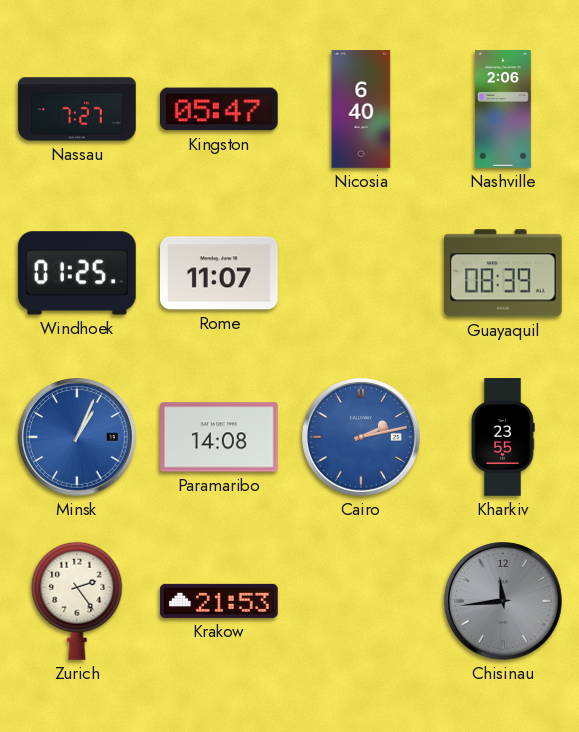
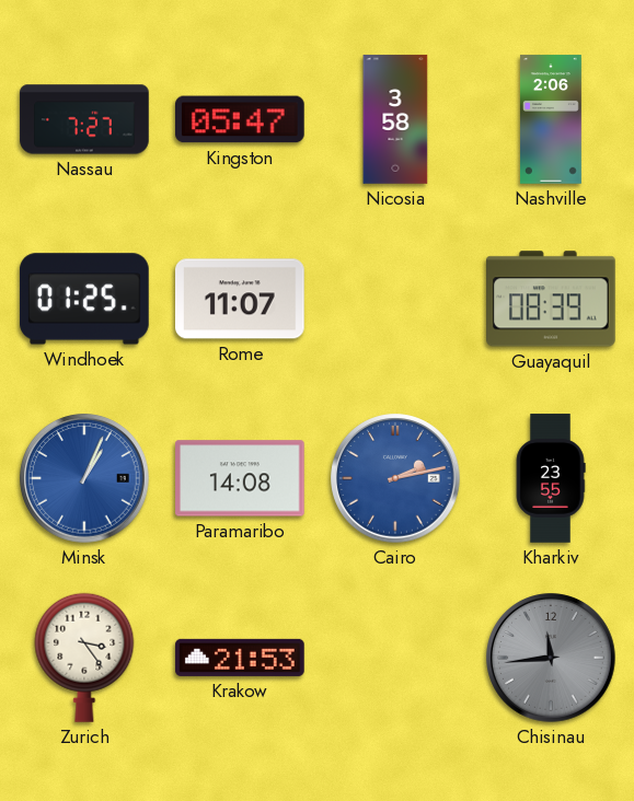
Nicosia: 6:40 -> 3:58
Zurich: 2:24 -> 3:24
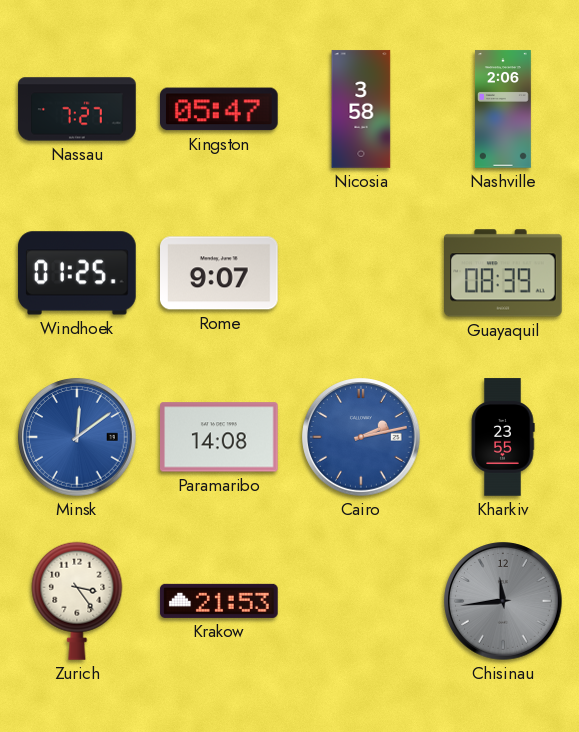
Rome: 11:07 -> 9:07
Minsk: 1:04 -> 12:09
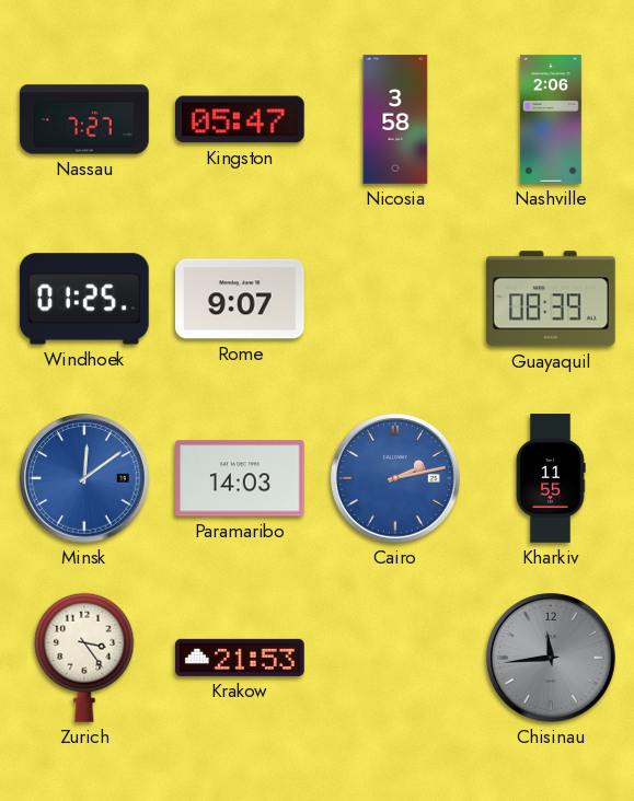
Paramaribo: 14:08 -> 14:03
Kharkiv: 23:55 -> 11:55
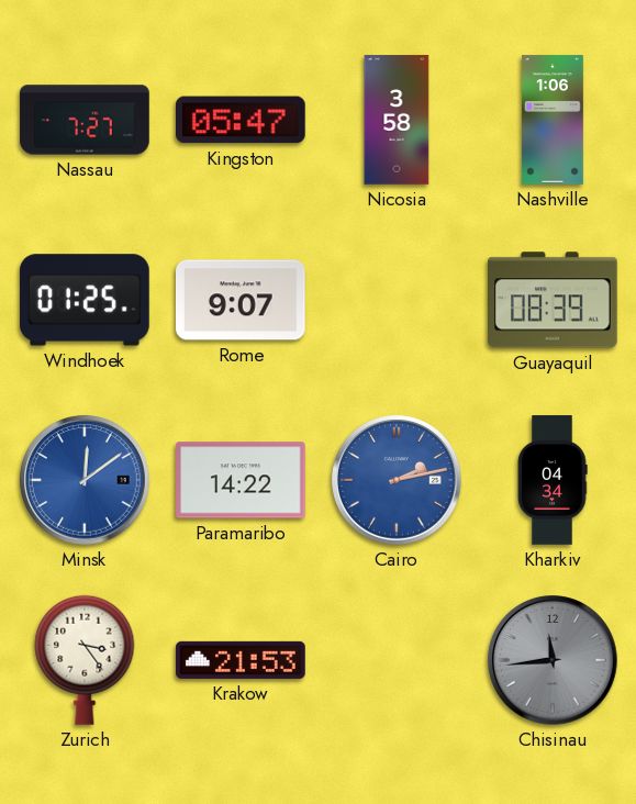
Nashville: 2:06 -> 1:06
Paramaribo: 14:03 -> 14:22
Kharkiv: 11:55 -> 04:34
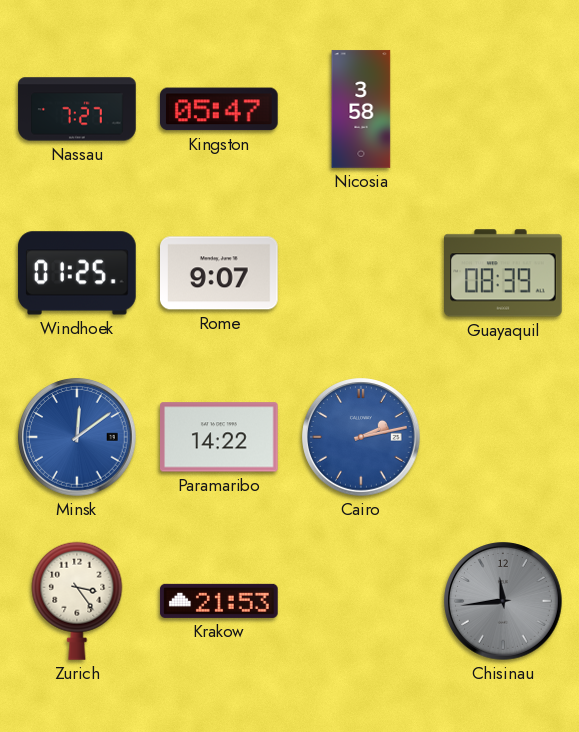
Nashville: 1:06 -> none
Kharkiv: 04:34 -> none
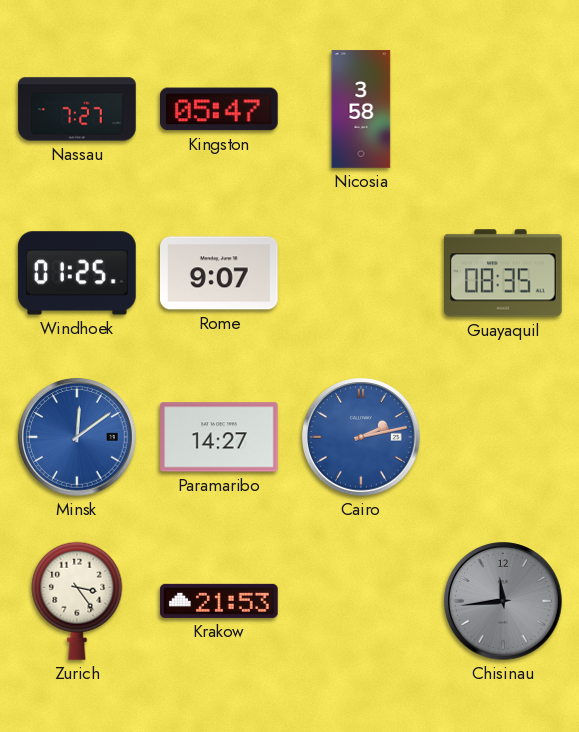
Guayaquil: 08:39 -> 08:35
Paramaribo: 14:22 -> 14:27
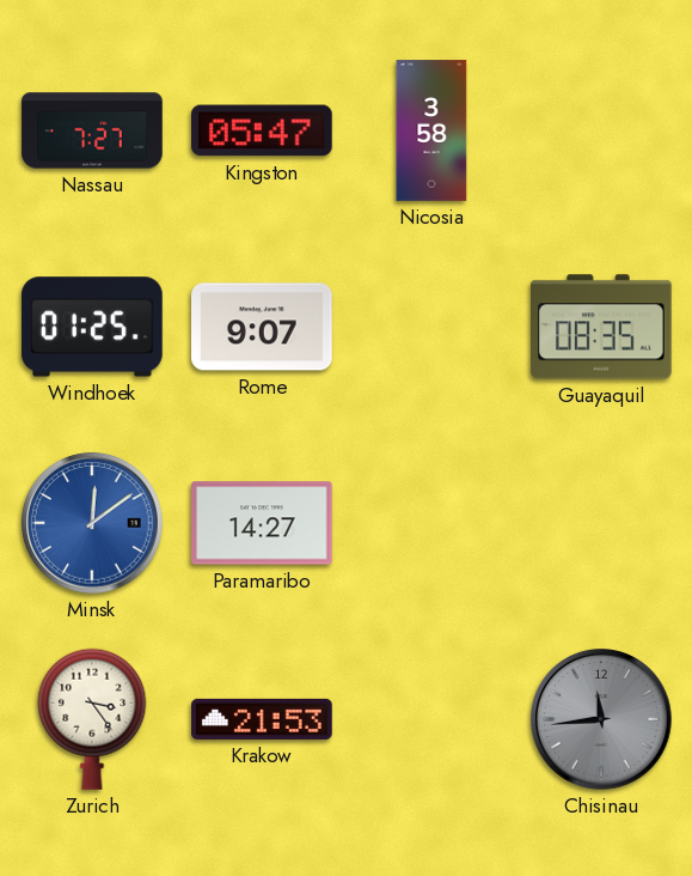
Cairo: 2:13 -> none
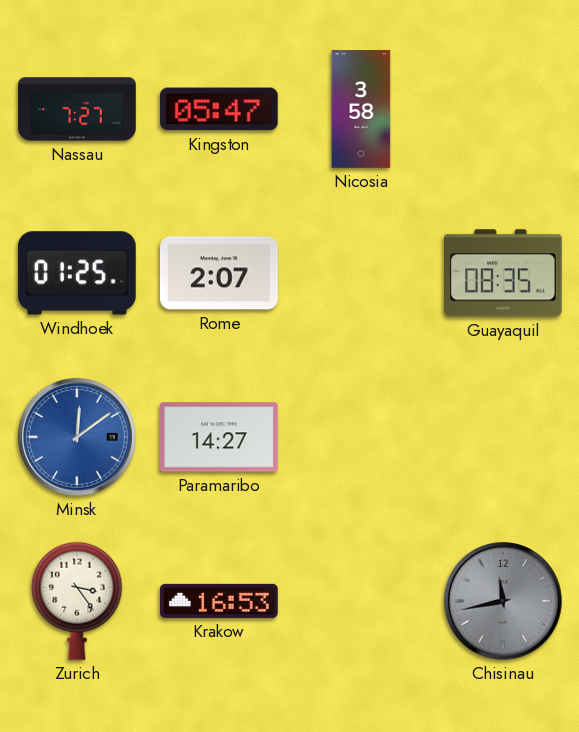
Rome: 9:07 -> 2:07
Krakow: 21:53 -> 16:53
Chisinau: 11:44 -> 11:43
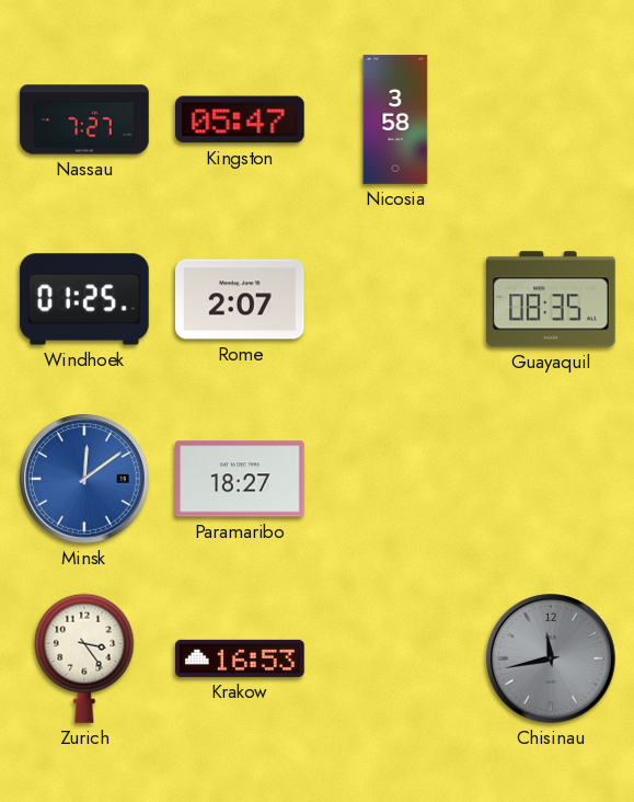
Paramaribo: 14:27 -> 18:27
